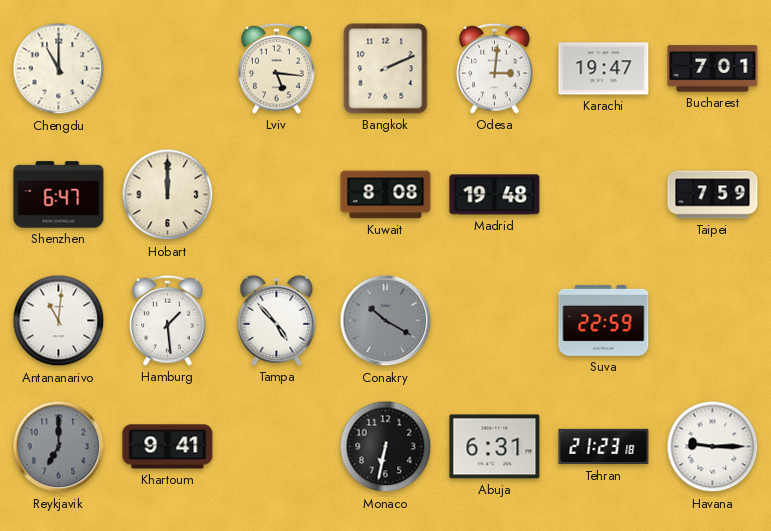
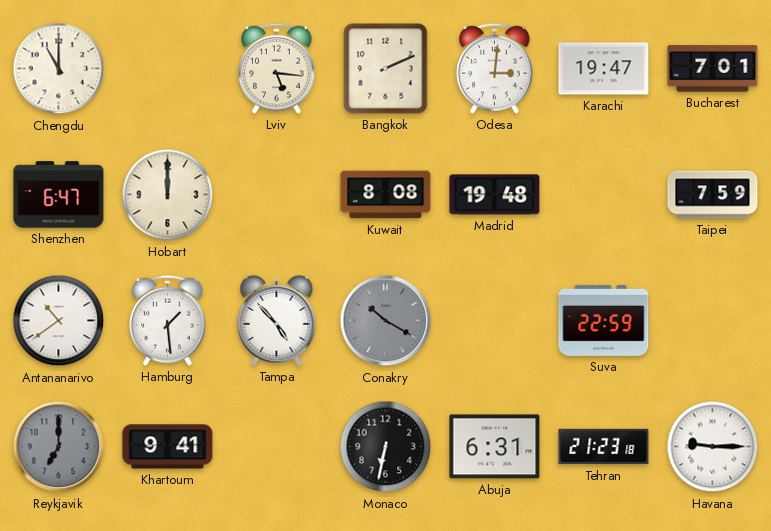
Antananarivo: 11:01 -> 10:39
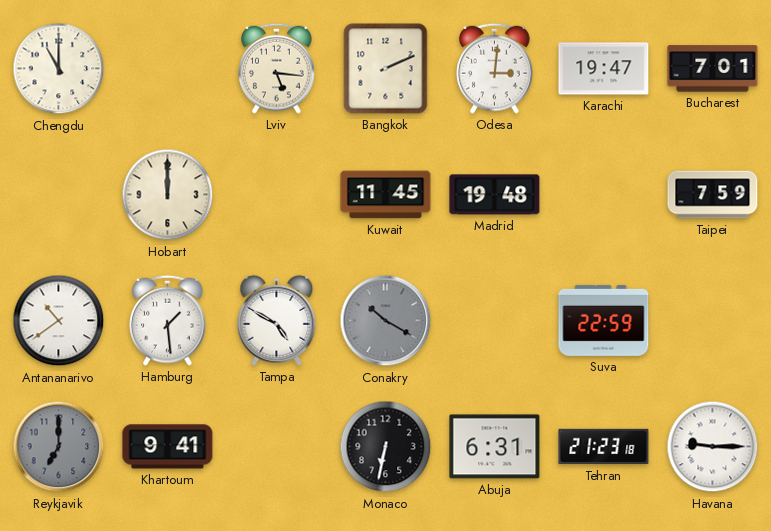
Shenzhen: 6:47 -> none
Kuwait: 8:08 -> 11:45
Tampa: 4:53 -> 4:50
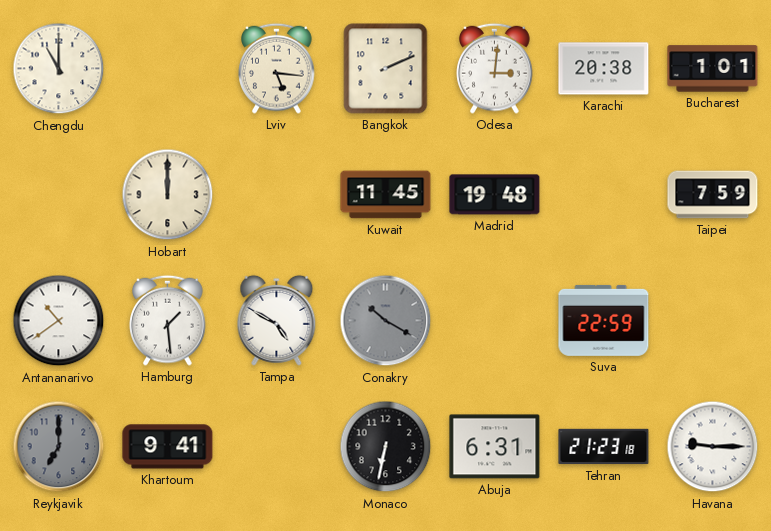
Karachi: 19:47 -> 20:38
Bucharest: 7:01 -> 1:01
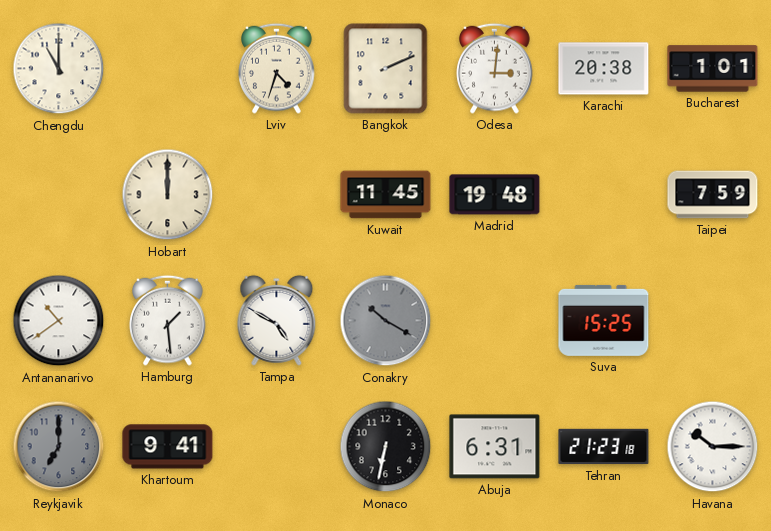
Lviv: 5:16 -> 4:33
Suva: 22:59 -> 15:25
Havana: 9:15 -> 10:15
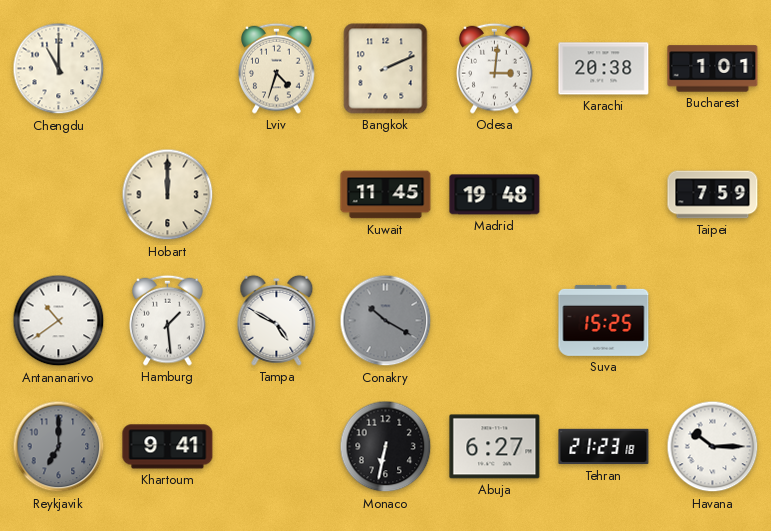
Abuja: 6:31 -> 6:27
